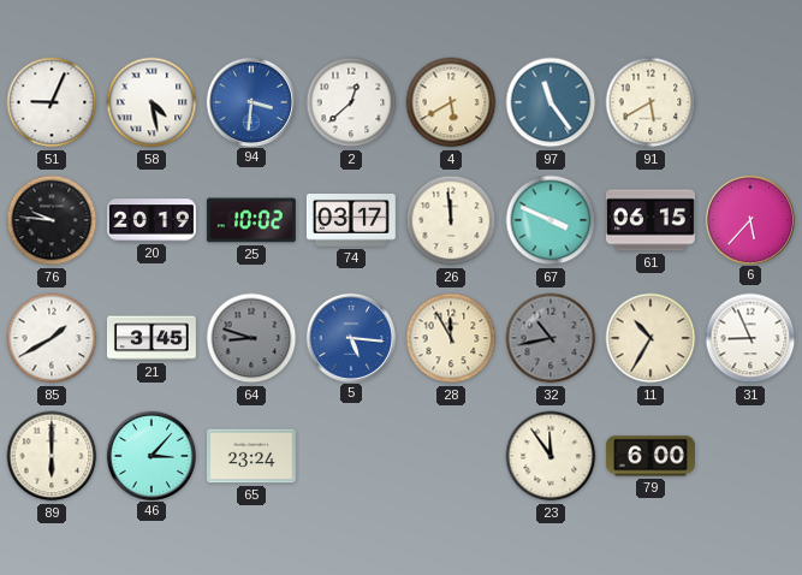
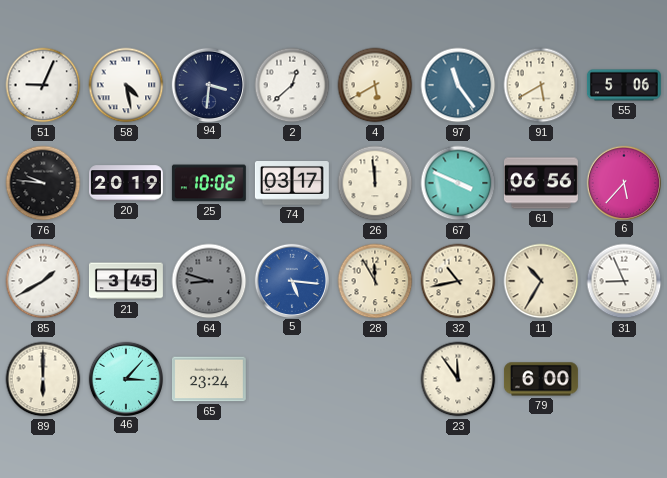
94 dial: blue -> navy
55: none -> 5:06
61: 06:15 -> 06:56
32 dial: grey -> cream
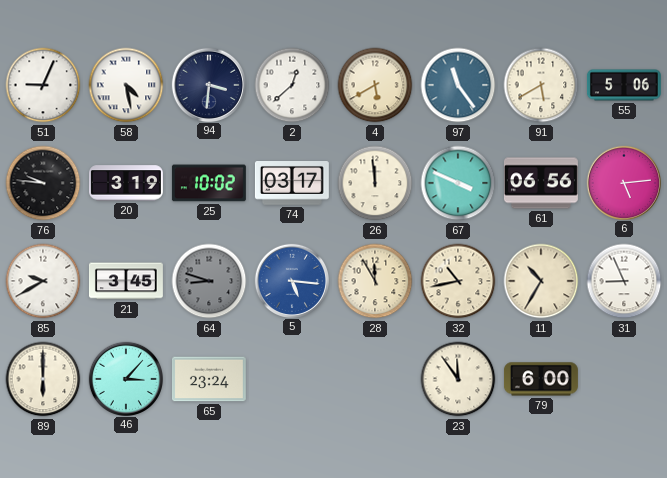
20: 20:19 -> 3:19
6: 5:37 -> 5:14
85: 1:40 -> 9:40
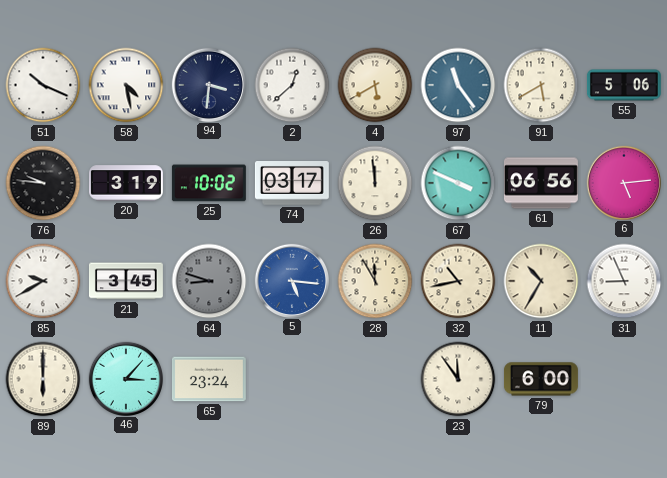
51: 9:04 -> 10:19
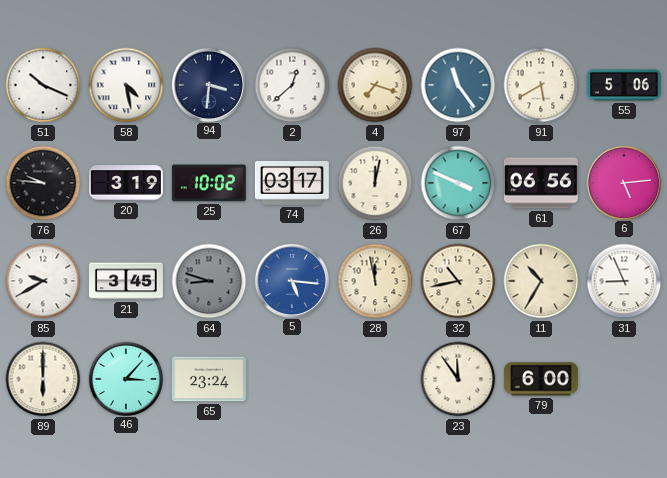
4: 5:40 -> 7:18
26: 11:59 -> 12:02
28: 11:55 -> 11:58
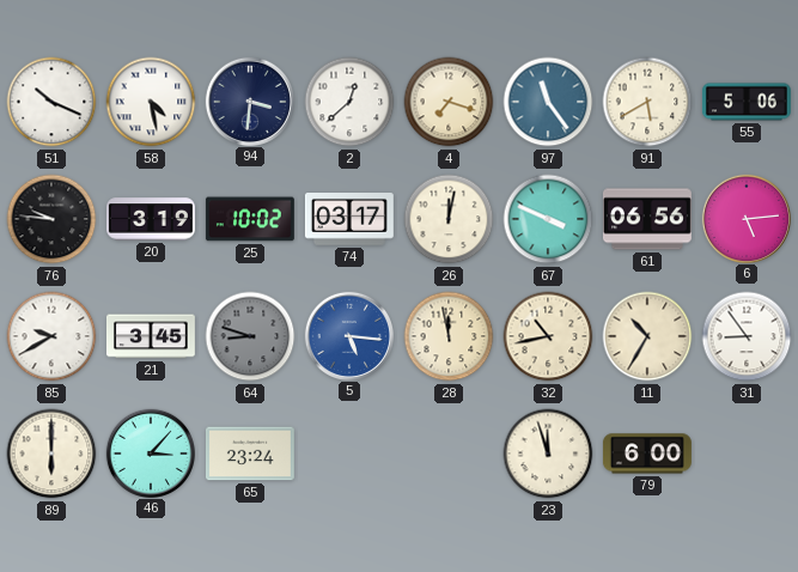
31: 8:56 -> 8:54
23: 11:54 -> 11:57
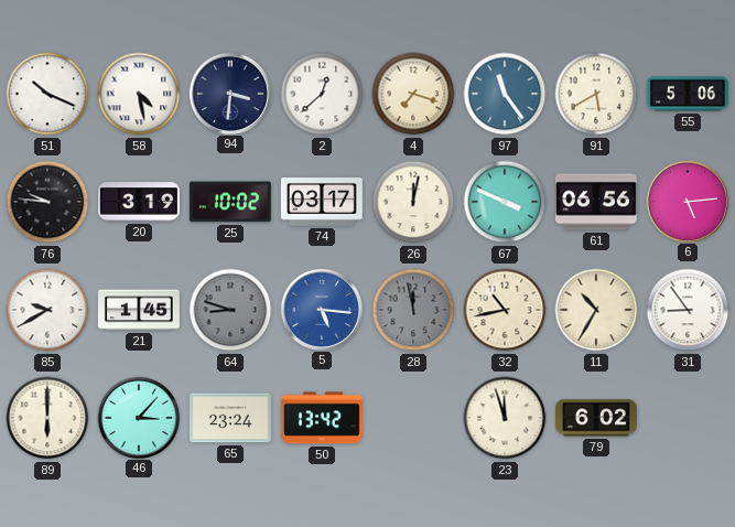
21: 3:45 -> 1:45
28 dial: cream -> grey
50: none -> 13:42
79: 6:00 -> 6:02
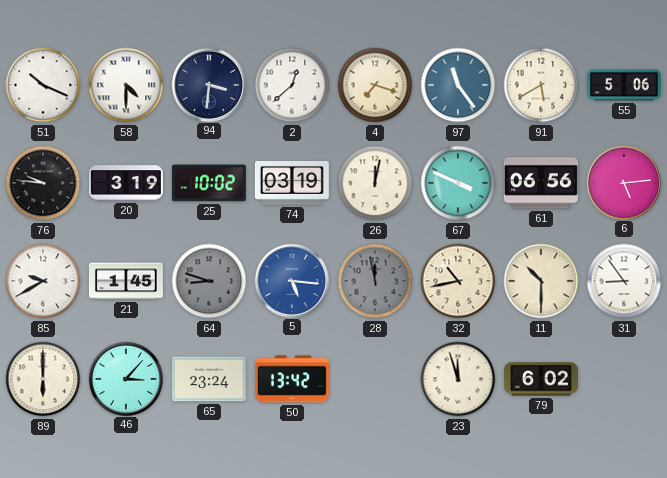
58: 4:28 -> 4:30
74: 03:17 -> 03:19
11: 10:35 -> 10:30
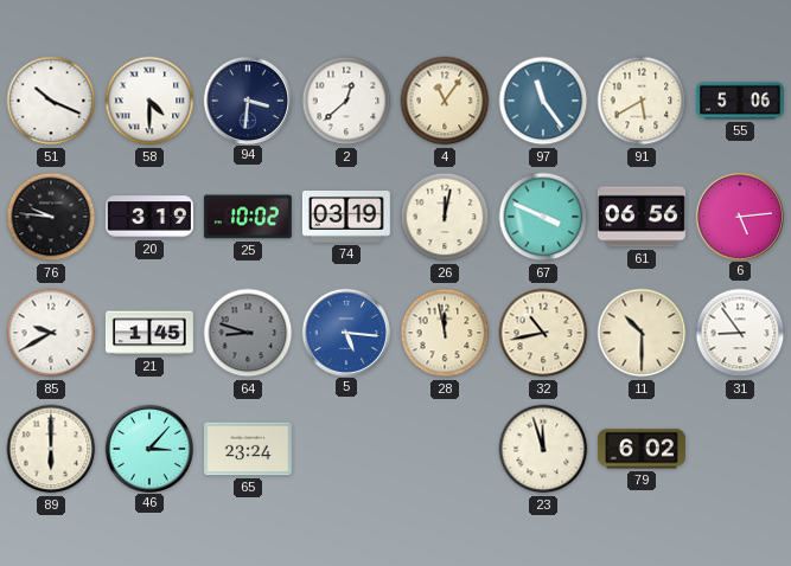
4: 7:18 -> 11:06
28 dial: grey -> cream
50: 13:42 -> none
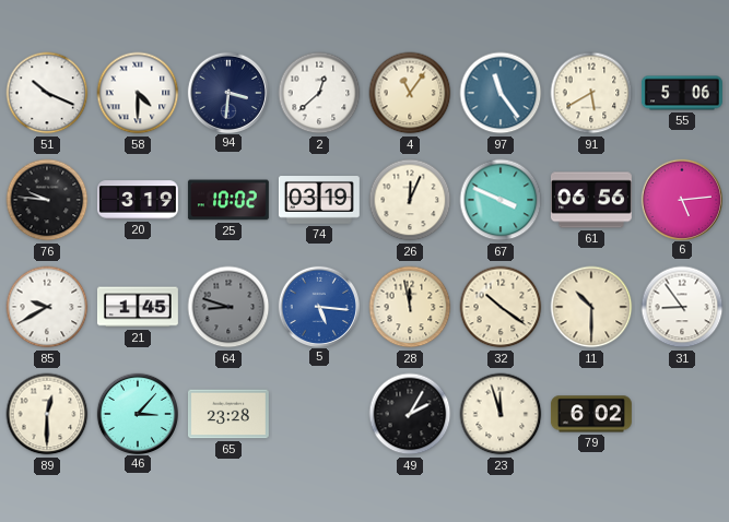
26: 12:02 -> 12:04
32: 10:43 -> 10:21
89: 6:00 -> 12:30
65: 23:24 -> 23:28
49: none -> 2:05
